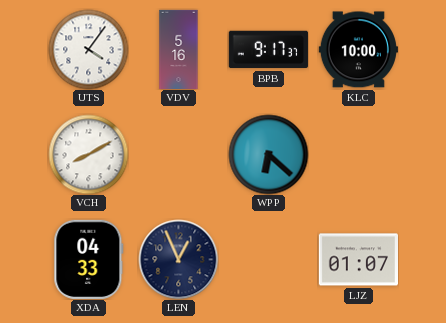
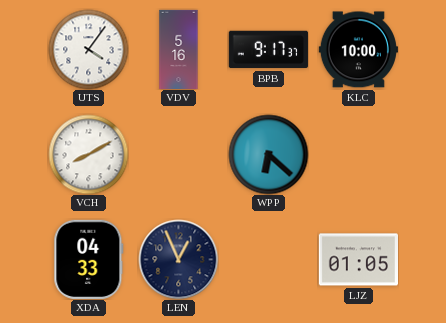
LJZ: 01:07 -> 01:05
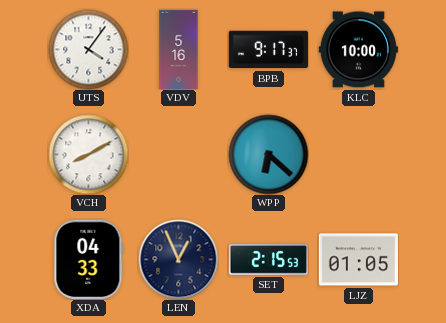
SET: none -> 2:15
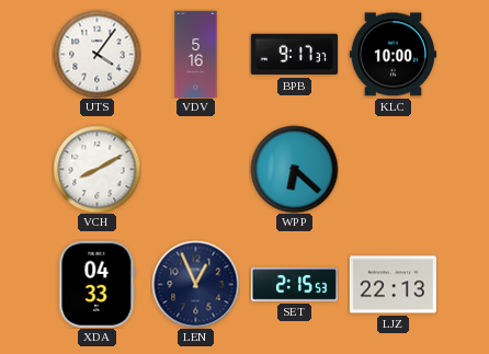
LJZ: 01:05 -> 22:13
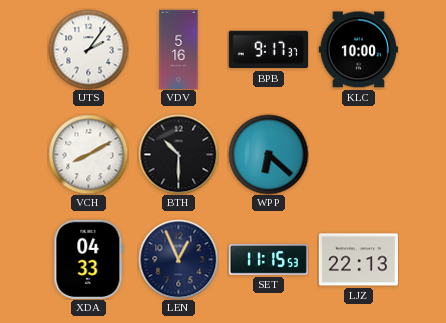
UTS: 4:06 -> 2:06
BTH: none -> 10:30
SET: 2:15 -> 11:15
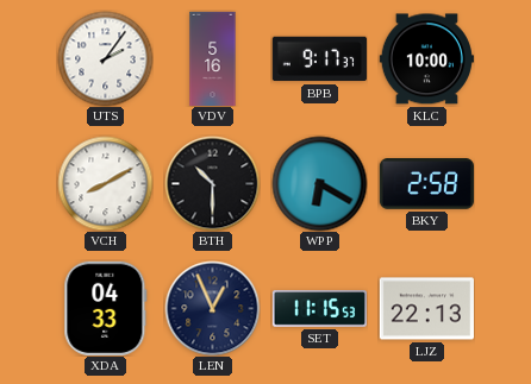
WPP: 6:22 -> 6:20
BKY: none -> 2:58
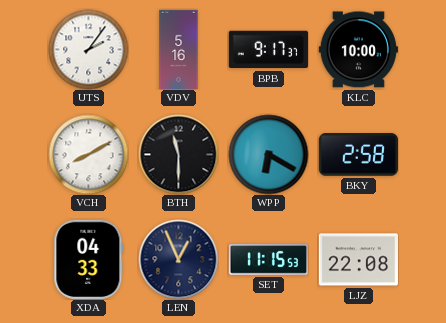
BTH: 10:30 -> 11:30
LJZ: 22:13 -> 22:08
